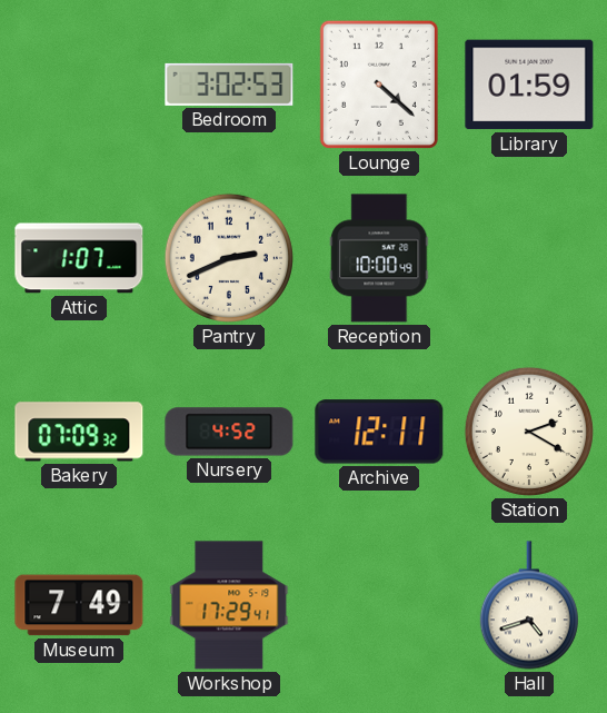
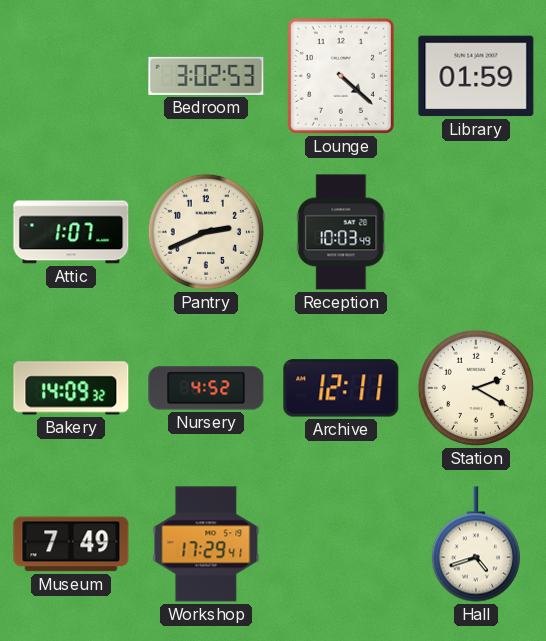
Reception: 10:00 -> 10:03
Bakery: 07:09 -> 14:09
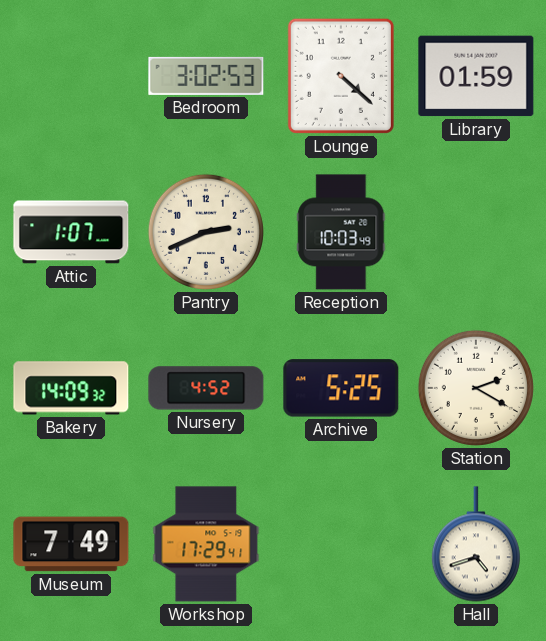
Archive: 12:11 -> 5:25
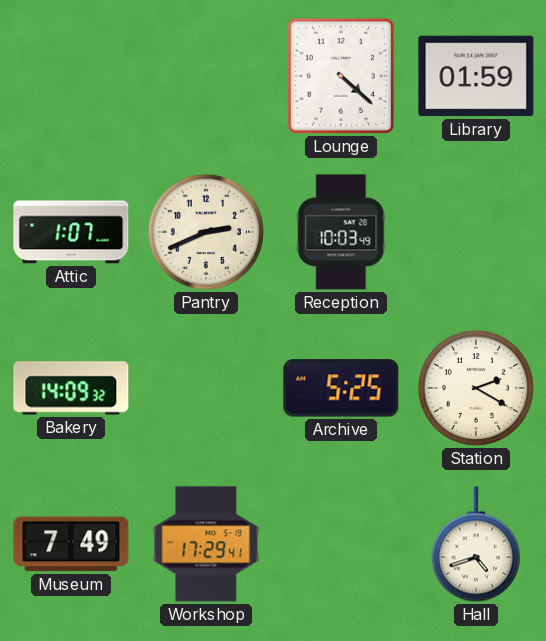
Bedroom: 3:02 -> none
Nursery: 4:52 -> none
